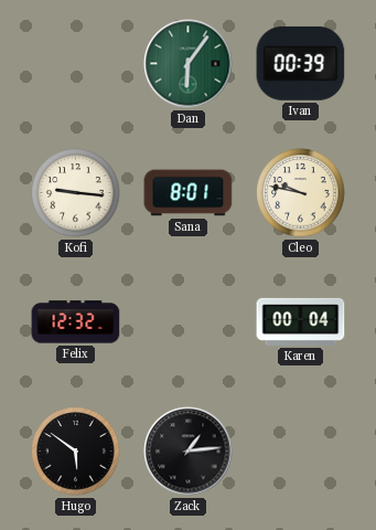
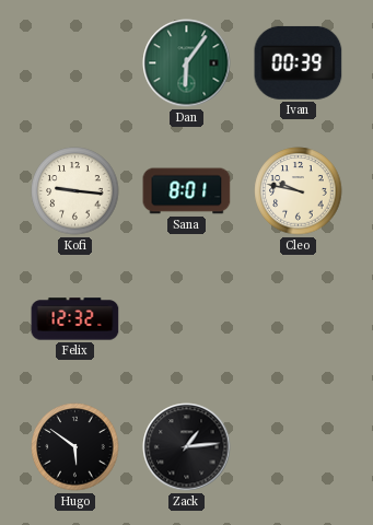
Karen: 00:04 -> none
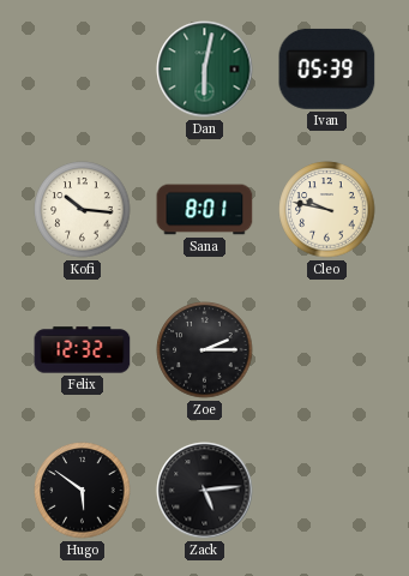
Dan: 6:06 -> 6:02
Ivan: 00:39 -> 05:39
Kofi: 9:16 -> 10:16
Zoe: none -> 2:15
Zack: 1:14 -> 5:14
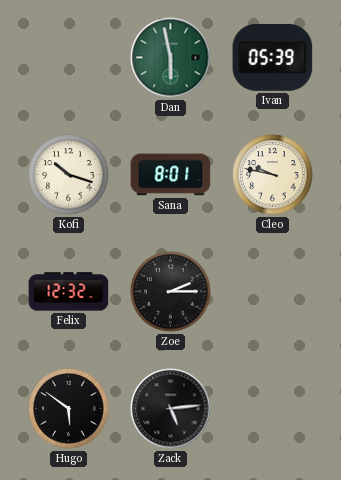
Dan: 6:02 -> 5:58
Kofi: 10:16 -> 10:18
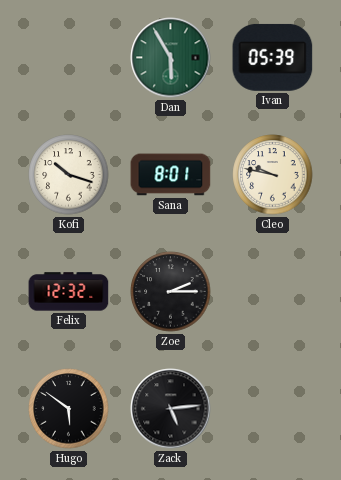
Dan: 5:58 -> 5:55
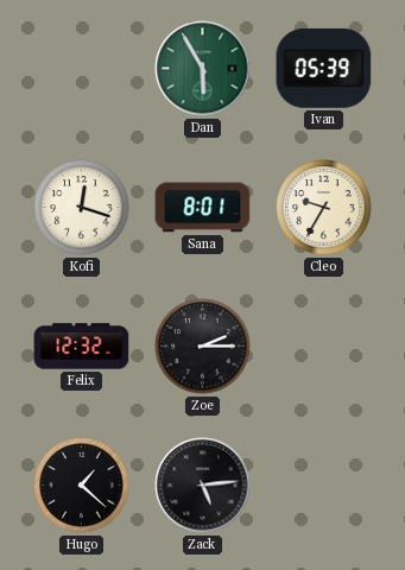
Kofi: 10:18 -> 12:18
Cleo: 9:47 -> 9:35
Hugo: 5:51 -> 1:22
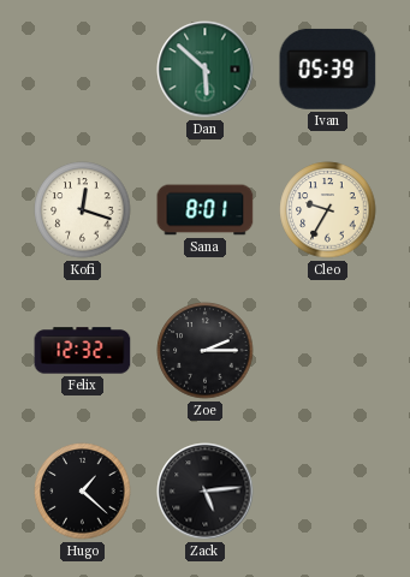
Dan: 5:55 -> 5:52
